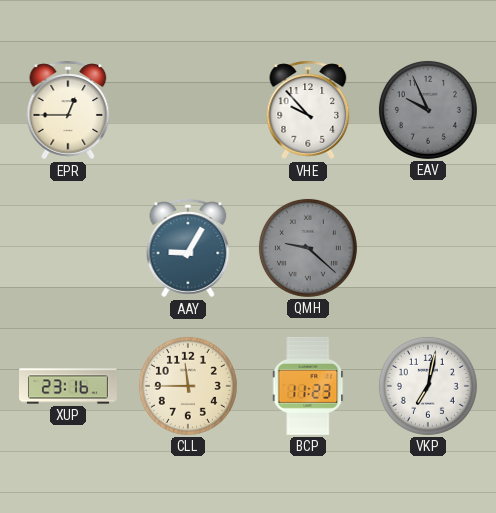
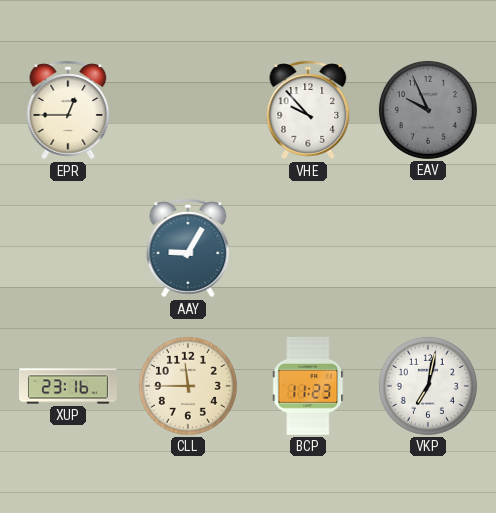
QMH: 9:22 -> none
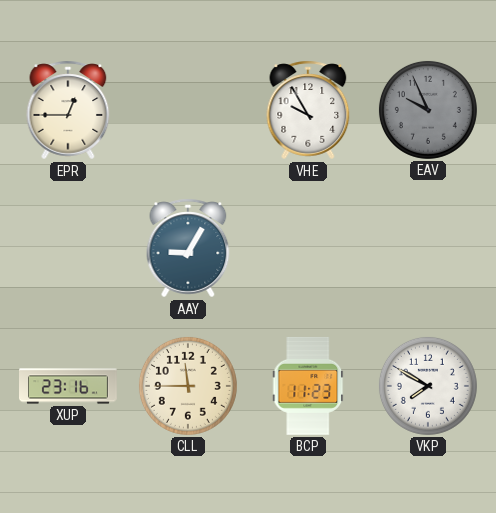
VHE: 9:53 -> 9:55
VKP: 7:02 -> 7:50
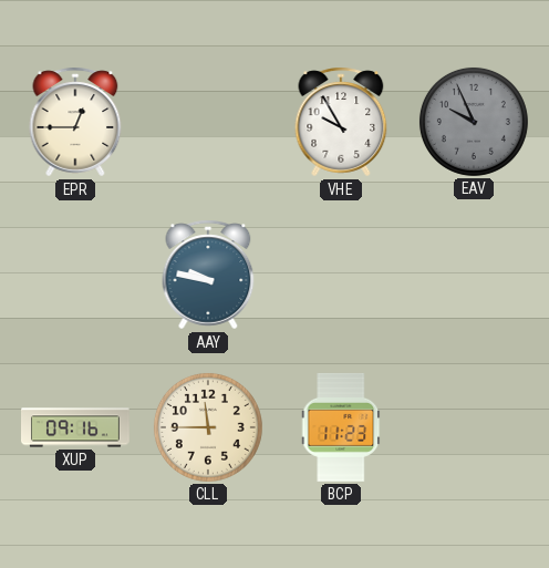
AAY: 9:05 -> 9:47
XUP: 23:16 -> 09:16
VKP: 7:50 -> none
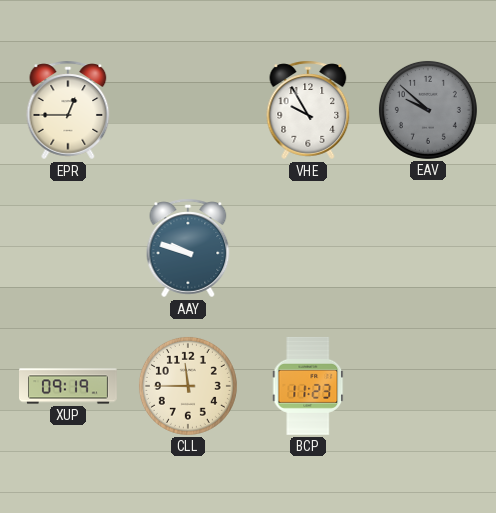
EAV: 9:56 -> 9:52
AAY: 9:47 -> 9:48
XUP: 09:16 -> 09:19
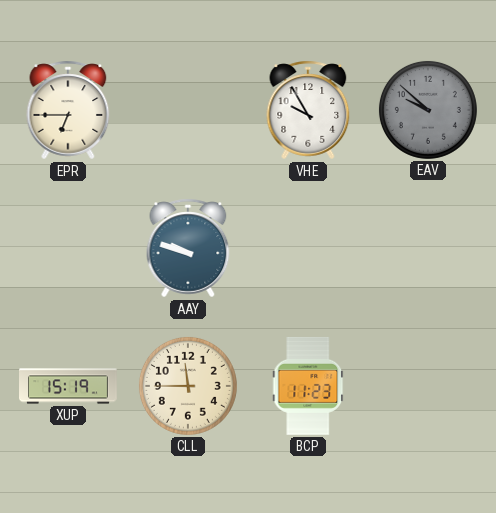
EPR: 12:45 -> 6:45
XUP: 09:19 -> 15:19
